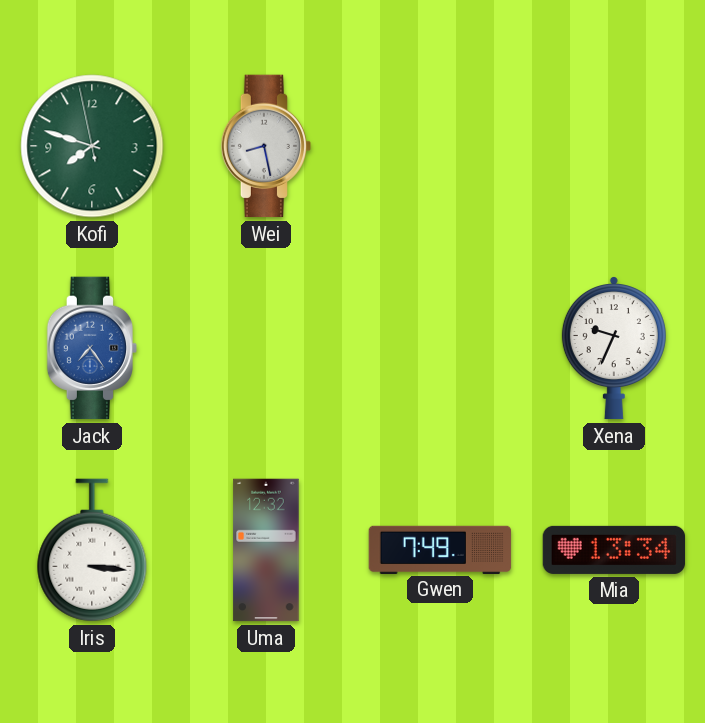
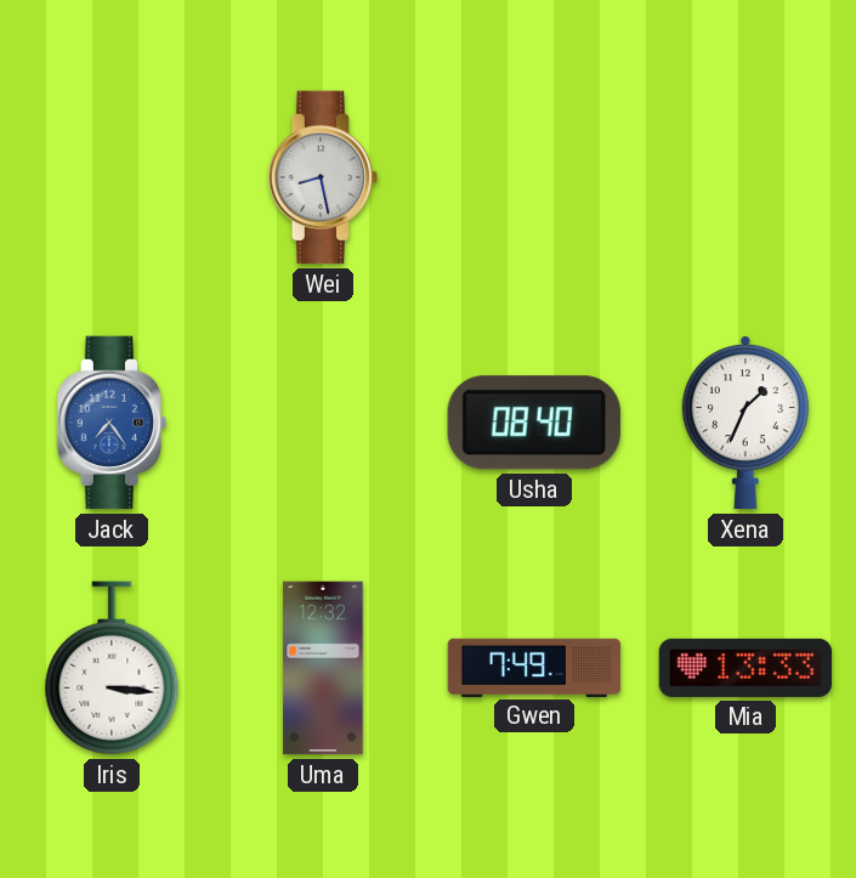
Kofi: 7:47 -> none
Usha: none -> 08:40
Xena: 9:34 -> 1:34
Mia: 13:34 -> 13:33
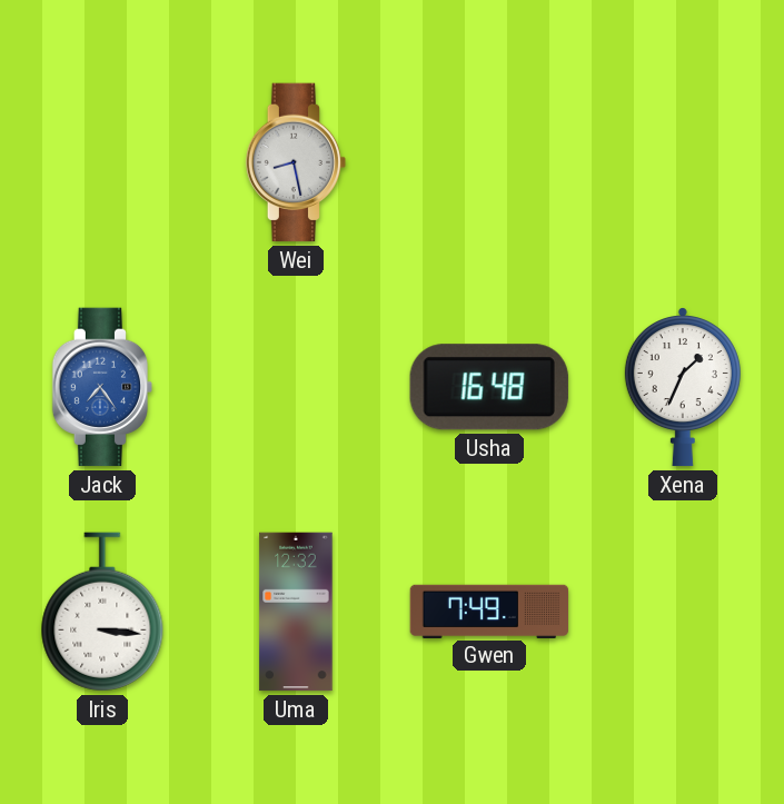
Usha: 08:40 -> 16:48
Mia: 13:33 -> none
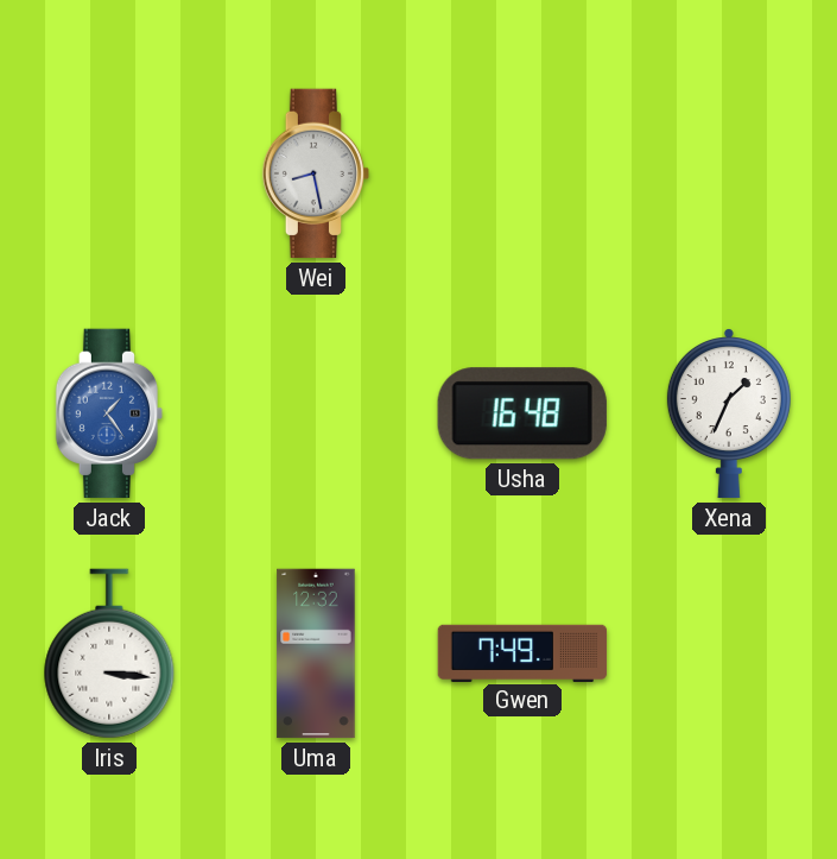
Jack: 7:24 -> 1:24
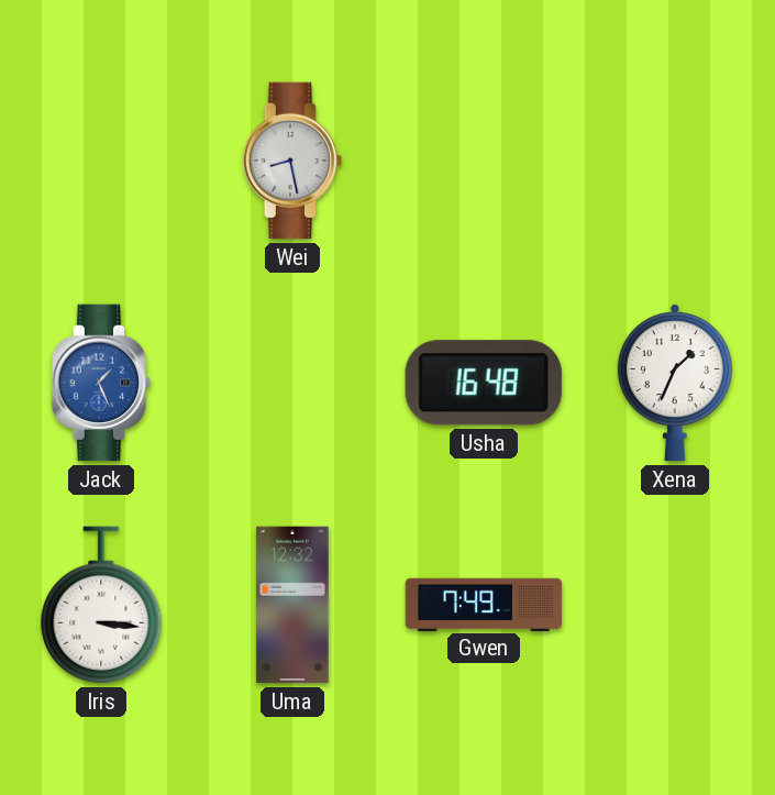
Jack: 1:24 -> 1:26
